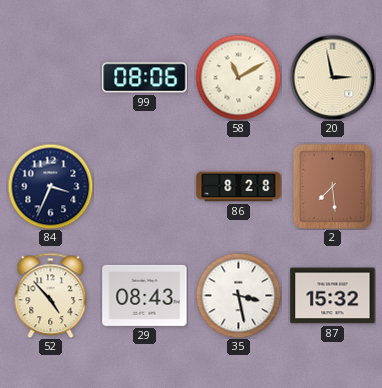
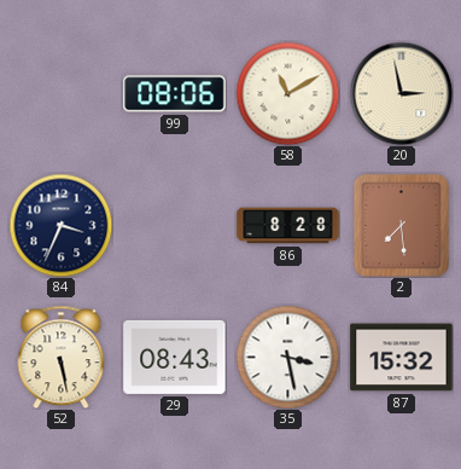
52: 4:53 -> 5:28
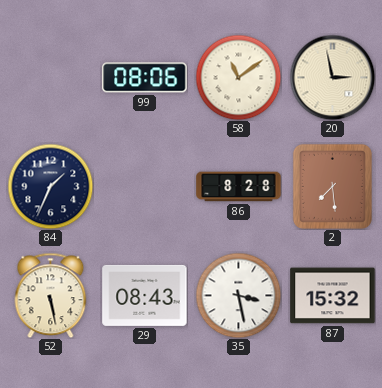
58: 11:10 -> 11:09
84: 3:34 -> 1:34
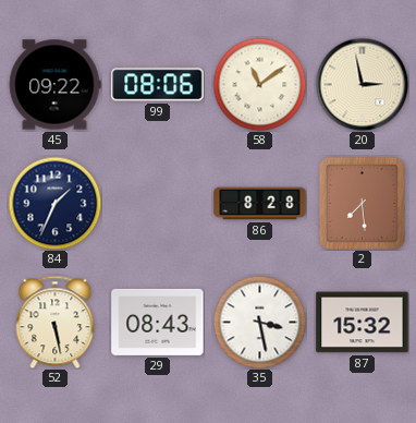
45: none -> 09:22
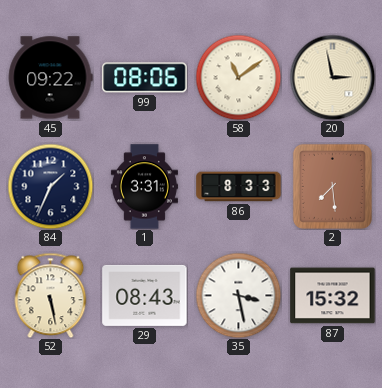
1: none -> 3:31
86: 8:28 -> 8:33
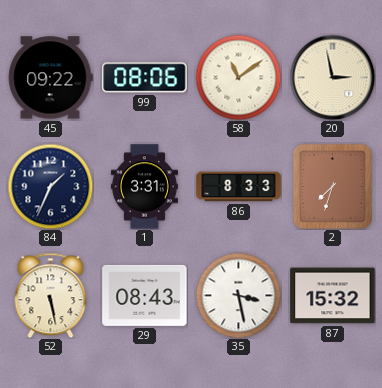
2: 7:29 -> 7:33
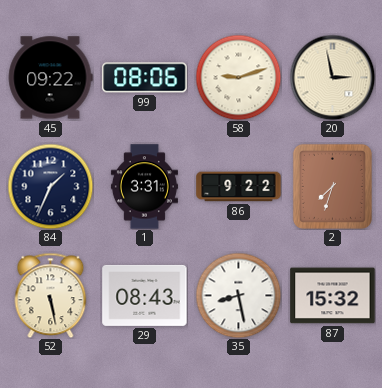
58: 11:09 -> 9:12
86: 8:33 -> 9:22
35: 3:28 -> 8:28
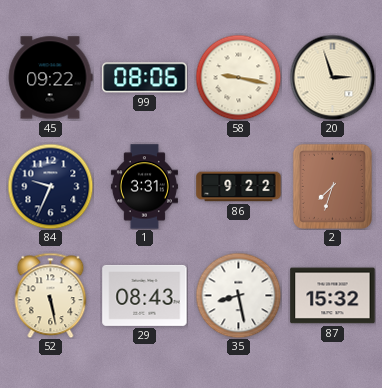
58: 9:12 -> 9:17
20: 2:58 -> 2:57
84: 1:34 -> 9:34
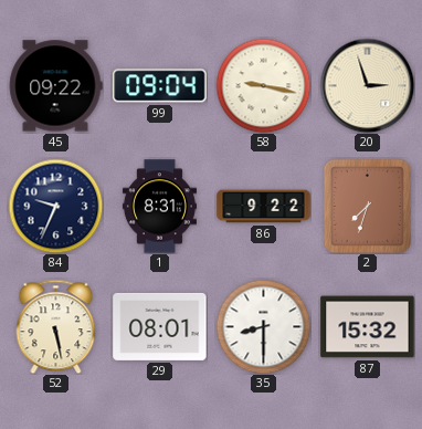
99: 08:06 -> 09:04
1: 3:31 -> 8:31
29: 08:43 -> 08:01
35: 8:28 -> 8:30
